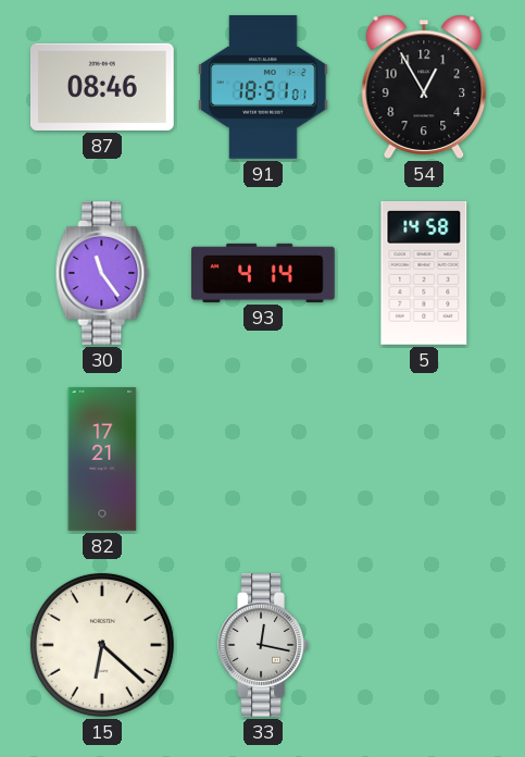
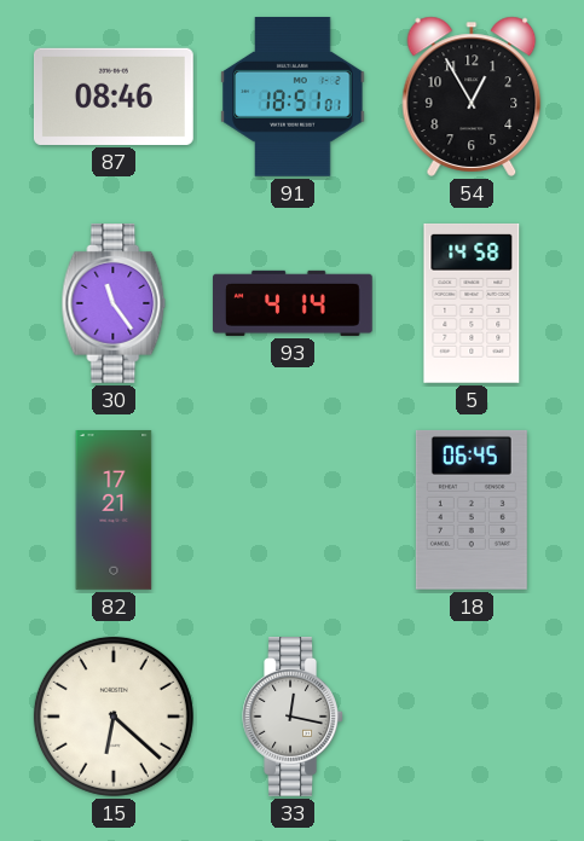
18: none -> 06:45
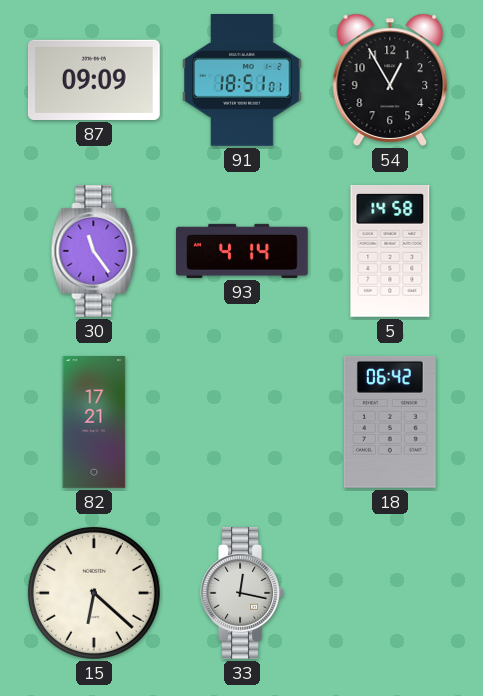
87: 08:46 -> 09:09
18: 06:45 -> 06:42
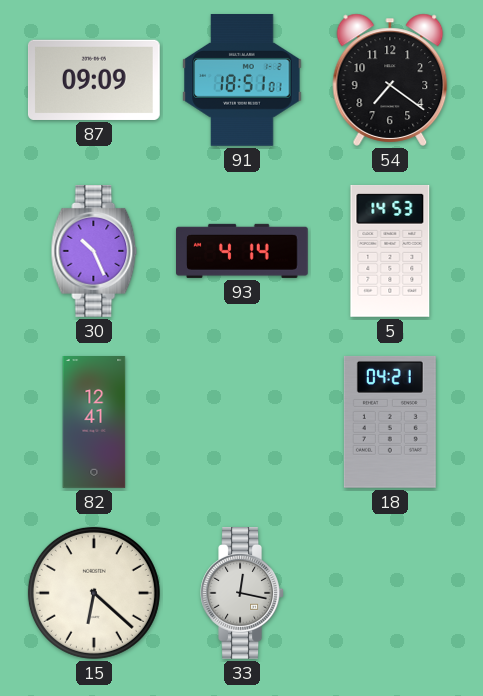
54: 12:55 -> 7:21
30: 11:24 -> 10:26
5: 14:58 -> 14:53
82: 17:21 -> 12:41
18: 06:42 -> 04:21
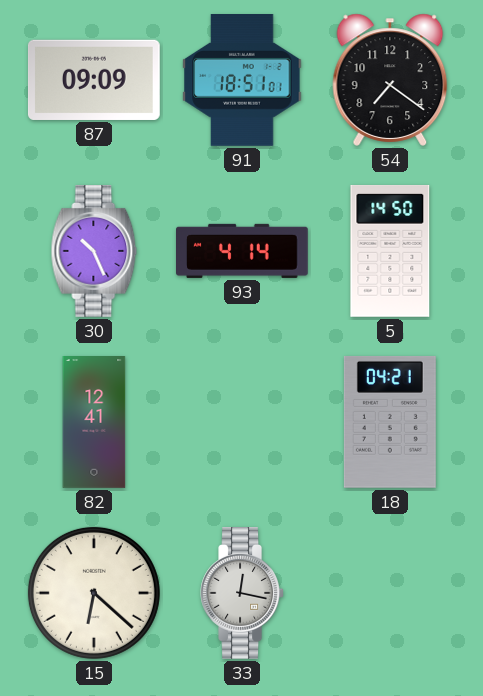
5: 14:53 -> 14:50
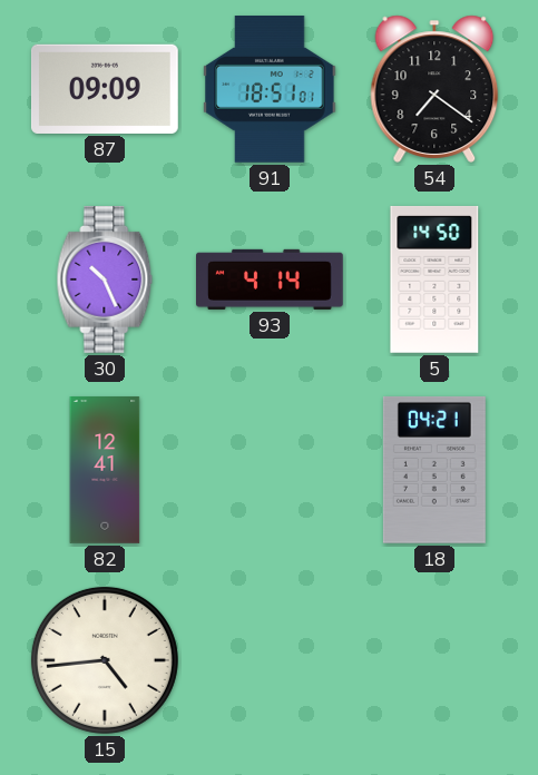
15: 6:22 -> 4:44
33: 12:17 -> none
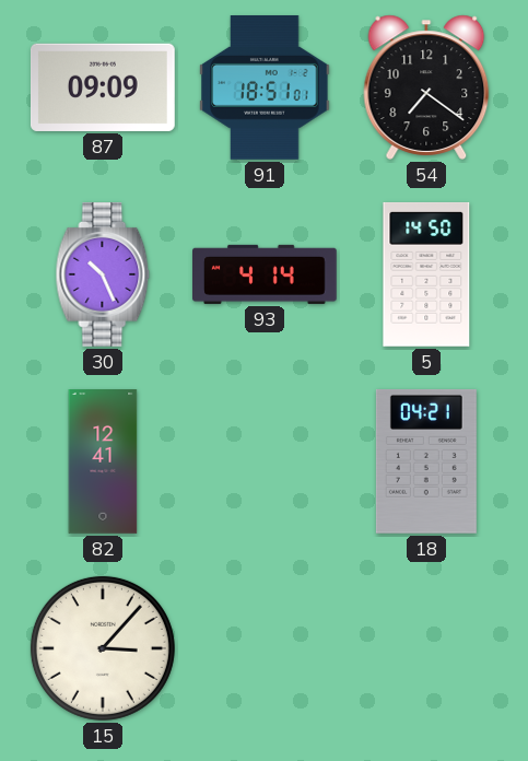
15: 4:44 -> 3:07
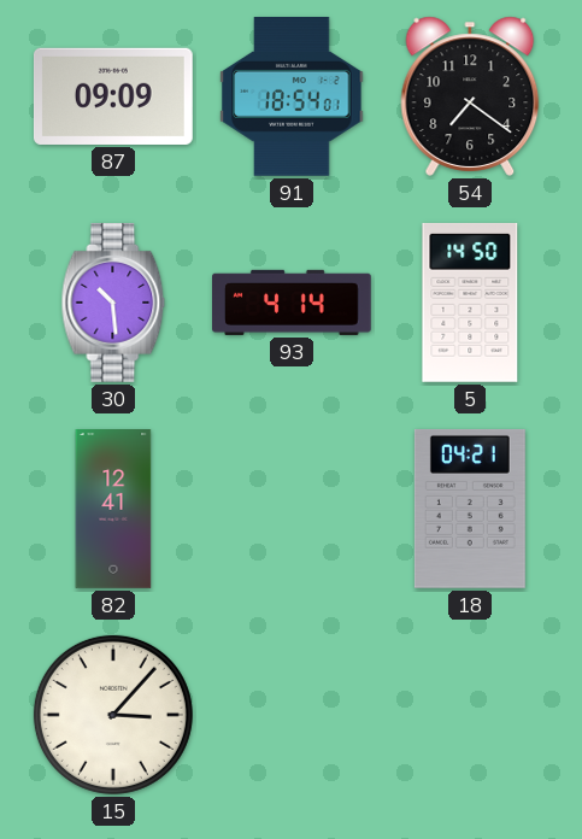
91: 18:51 -> 18:54
30: 10:26 -> 10:29
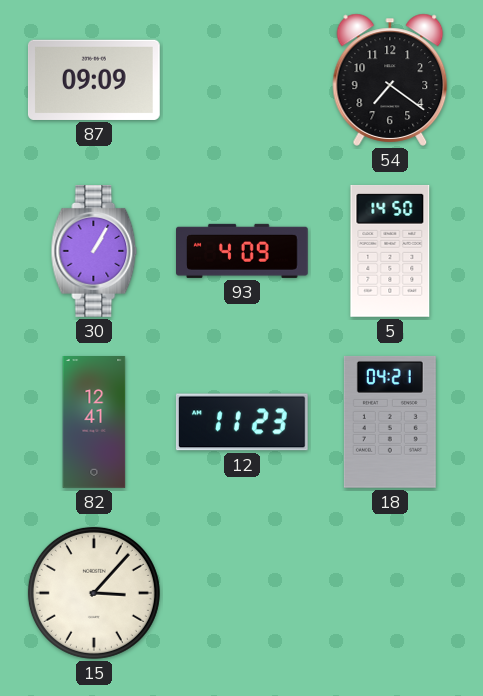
91: 18:54 -> none
30: 10:29 -> 1:05
93: 4:14 -> 4:09
12: none -> 11:23
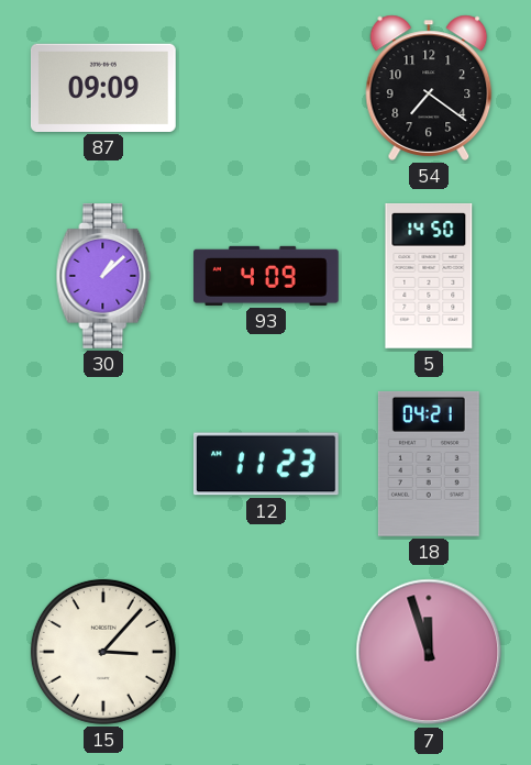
30: 1:05 -> 1:08
82: 12:41 -> none
7: none -> 11:57
